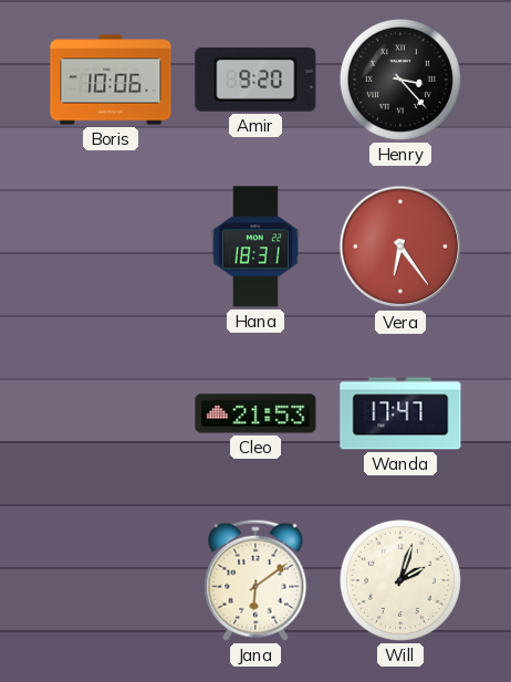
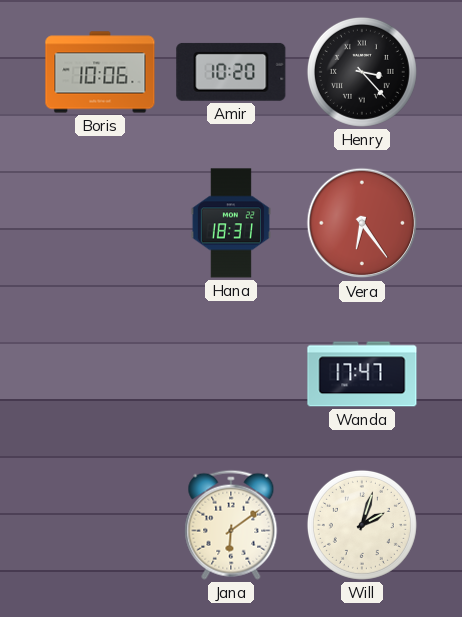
Amir: 9:20 -> 10:20
Cleo: 21:53 -> none
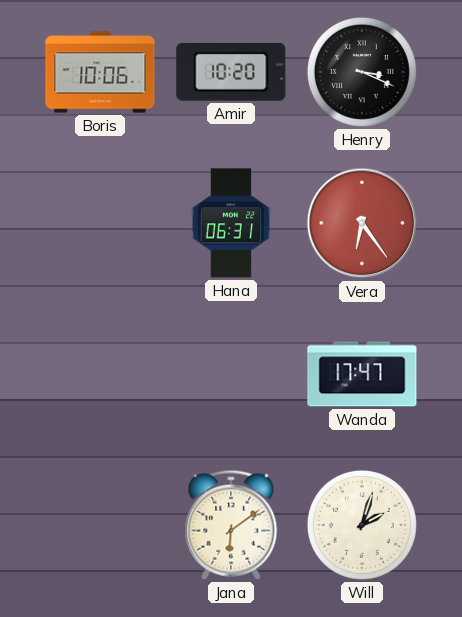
Henry: 3:23 -> 3:19
Hana: 18:31 -> 06:31
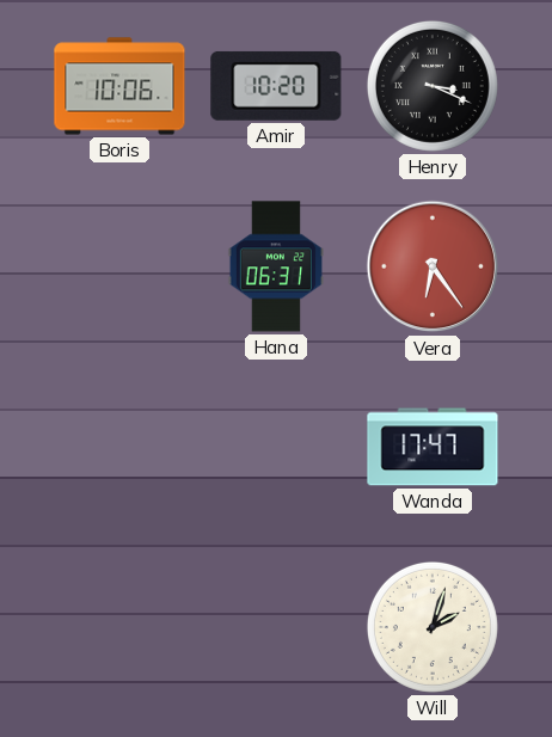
Jana: 6:09 -> none
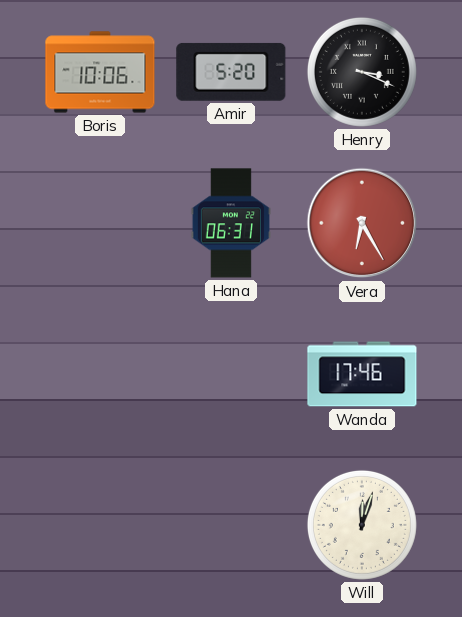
Amir: 10:20 -> 5:20
Vera: 6:24 -> 6:25
Wanda: 17:47 -> 17:46
Will: 2:03 -> 12:03
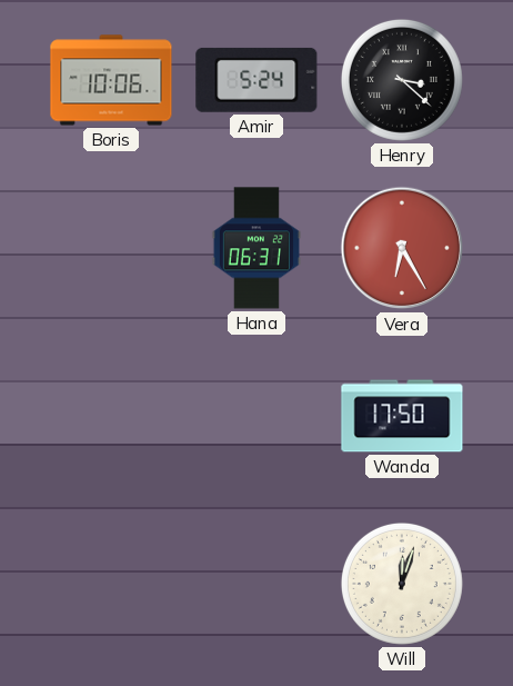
Amir: 5:20 -> 5:24
Henry: 3:19 -> 3:22
Wanda: 17:46 -> 17:50
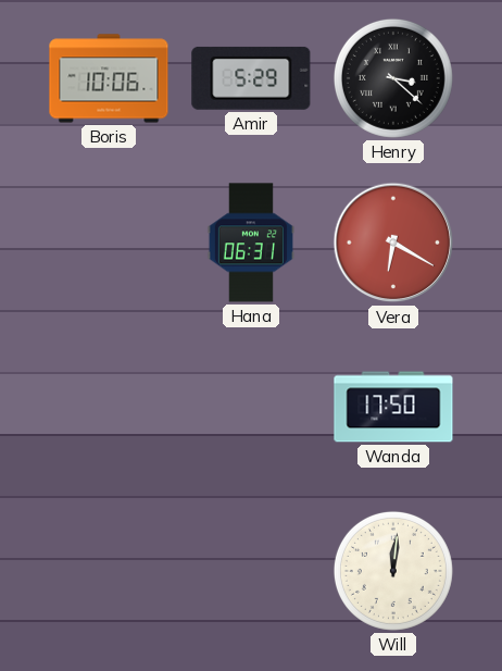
Amir: 5:24 -> 5:29
Vera: 6:25 -> 6:20
Will: 12:03 -> 12:01
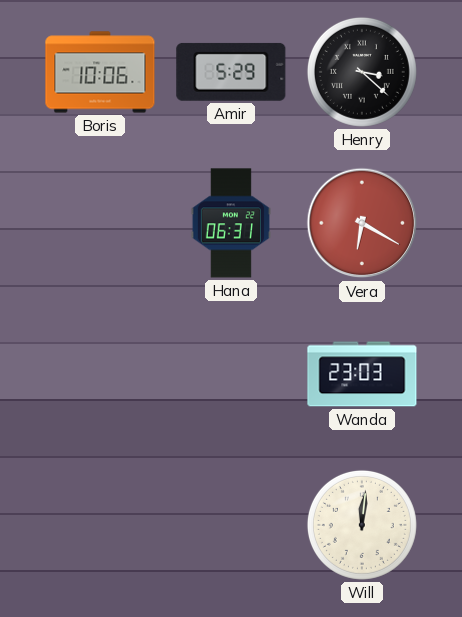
Wanda: 17:50 -> 23:03
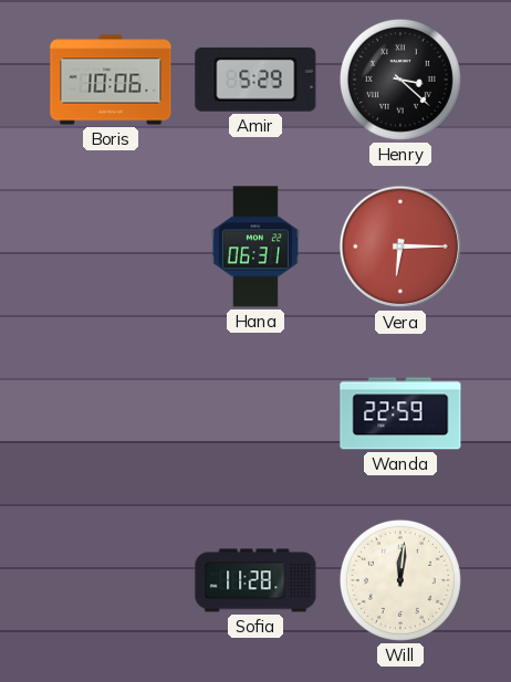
Vera: 6:20 -> 6:15
Wanda: 23:03 -> 22:59
Sofia: none -> 11:28
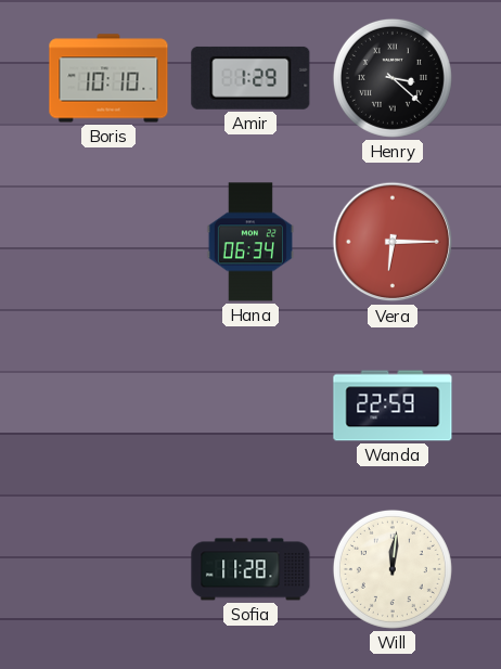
Boris: 10:06 -> 10:10
Amir: 5:29 -> 1:29
Hana: 06:31 -> 06:34
